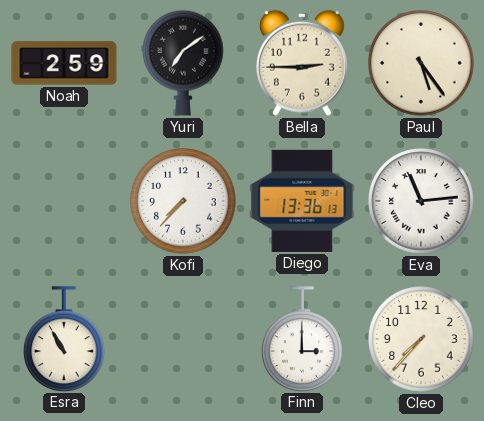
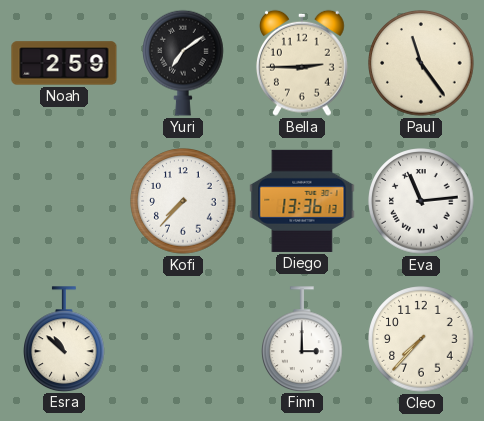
Paul: 5:24 -> 11:24
Esra: 10:55 -> 10:52
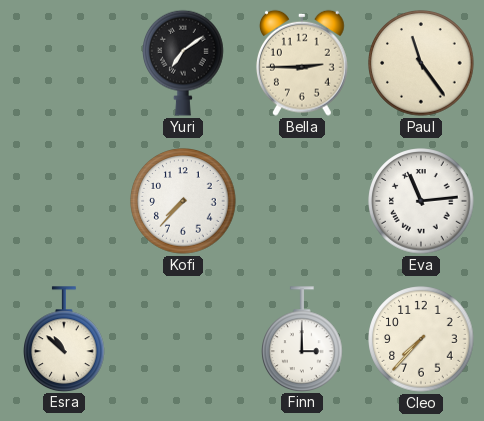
Noah: 2:59 -> none
Diego: 13:36 -> none
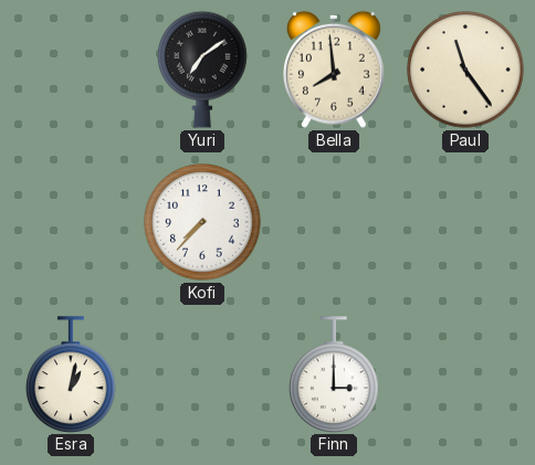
Bella: 2:45 -> 7:59
Eva: 11:14 -> none
Esra: 10:52 -> 1:02
Cleo: 7:37 -> none
